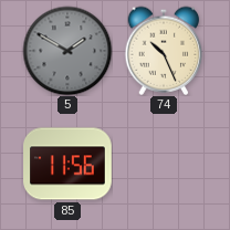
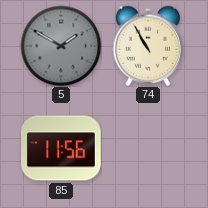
74: 10:26 -> 10:55
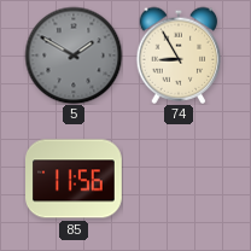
74: 10:55 -> 8:55
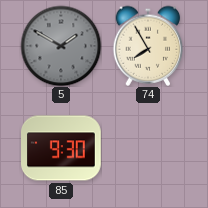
74: 8:55 -> 7:55
85: 11:56 -> 9:30
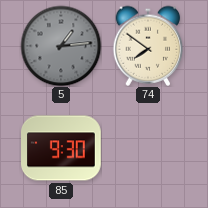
5: 1:50 -> 1:14
74: 7:55 -> 7:51
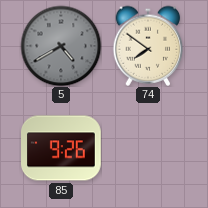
5: 1:14 -> 4:40
85: 9:30 -> 9:26
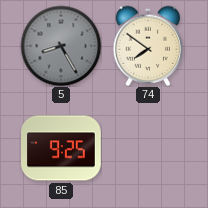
5: 4:40 -> 8:25
85: 9:26 -> 9:25
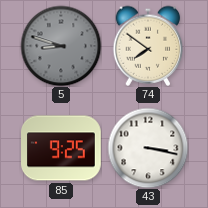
5: 8:25 -> 8:48
43: none -> 3:17
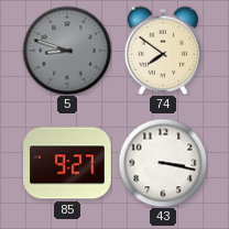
85: 9:25 -> 9:27
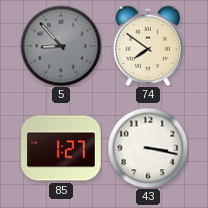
5: 8:48 -> 8:53
85: 9:27 -> 1:27
